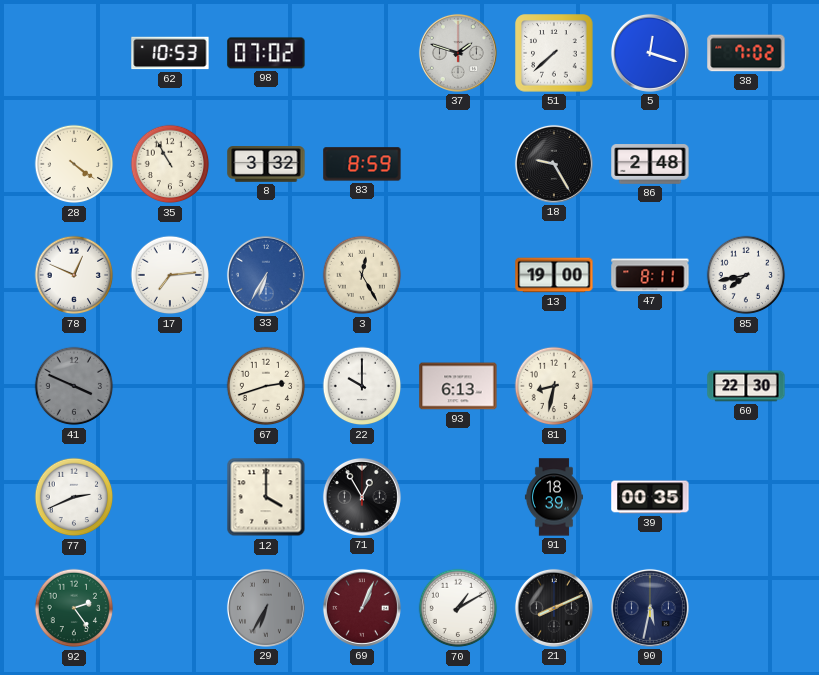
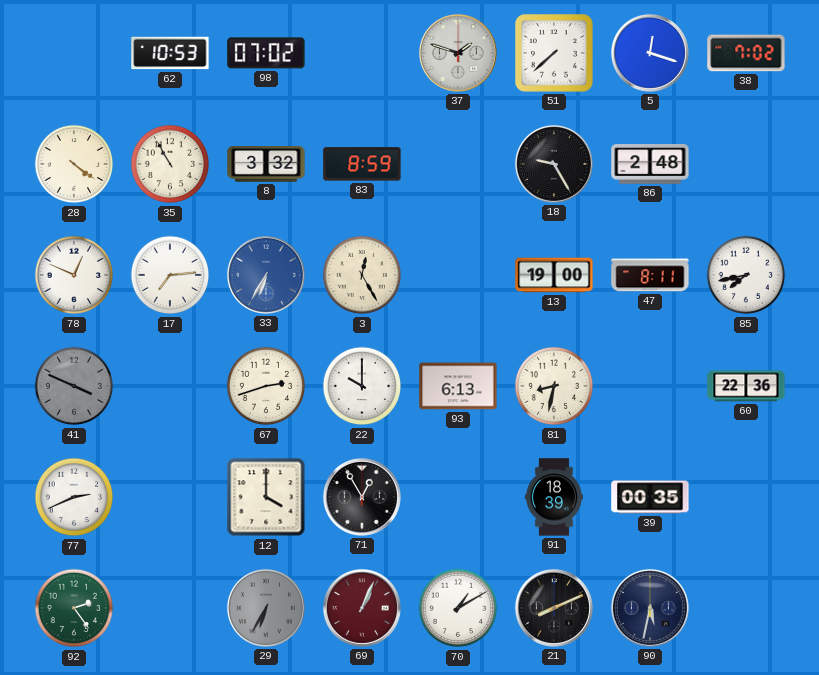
60: 22:30 -> 22:36
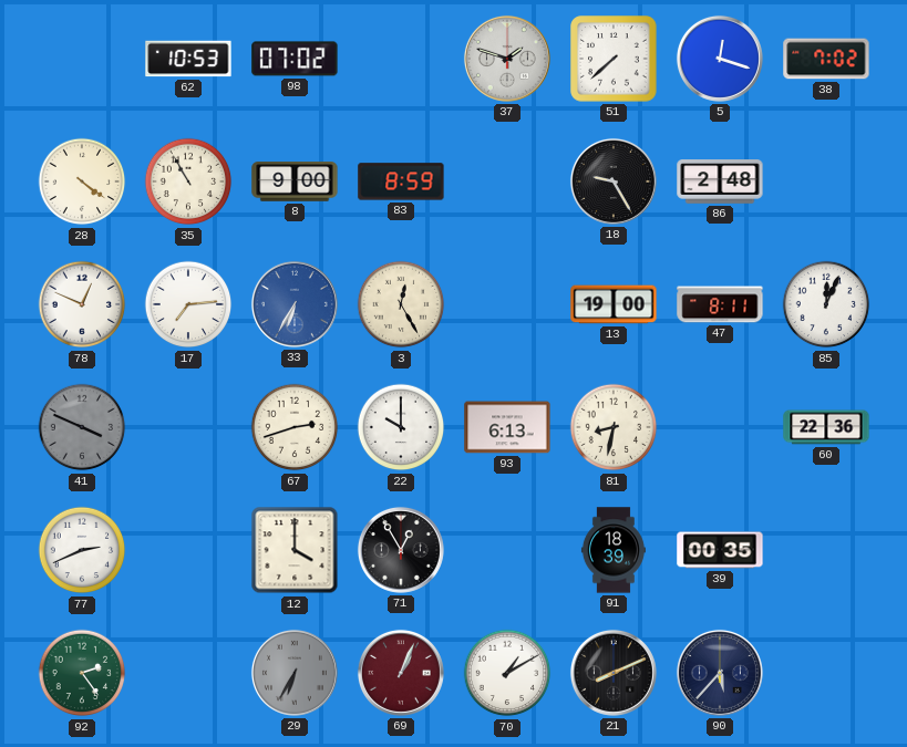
8: 3:32 -> 9:00
85: 7:43 -> 12:04
90: 5:32 -> 5:37
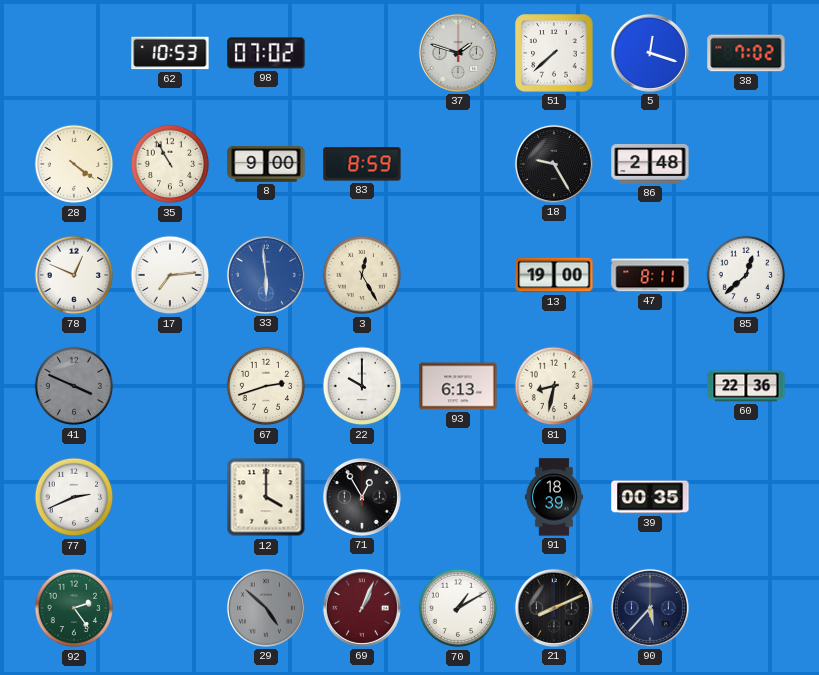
33: 6:35 -> 5:59
85: 12:04 -> 12:38
29: 6:35 -> 4:52
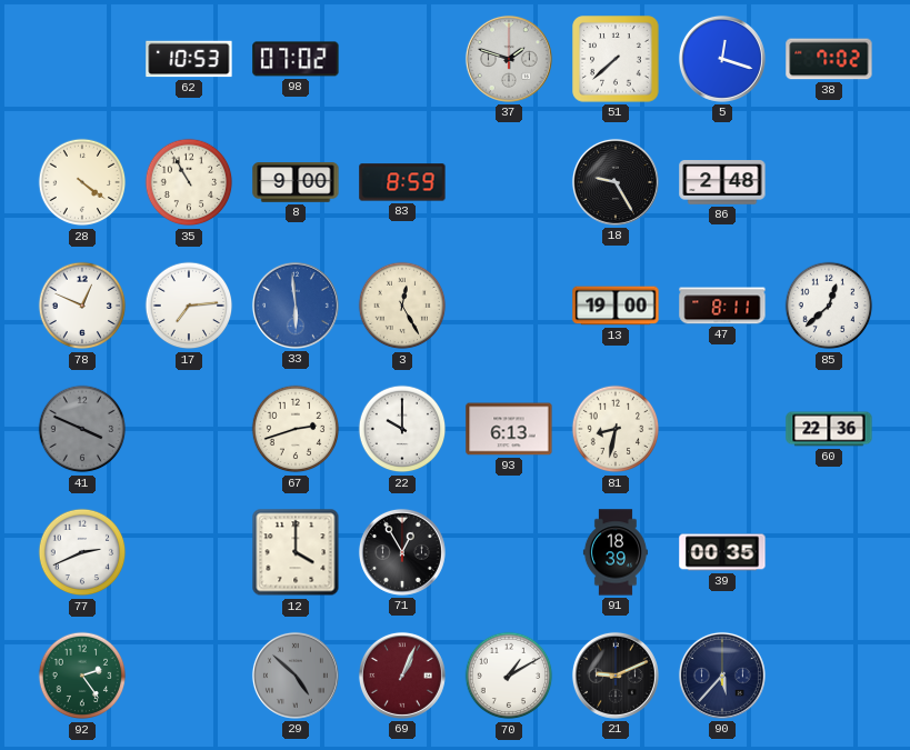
21: 8:11 -> 9:11
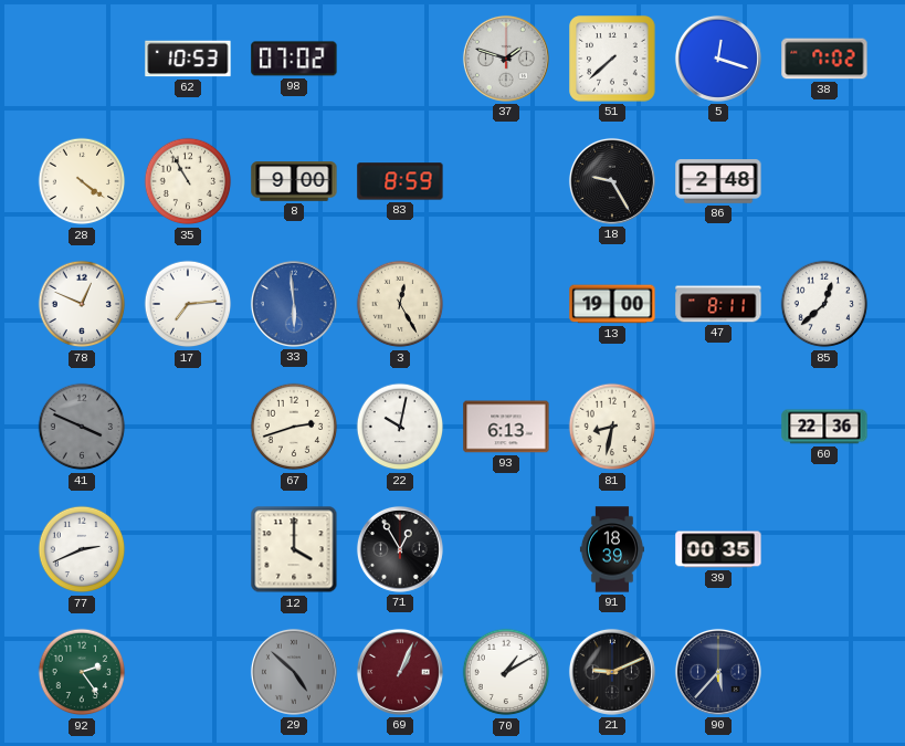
22: 10:00 -> 10:02
